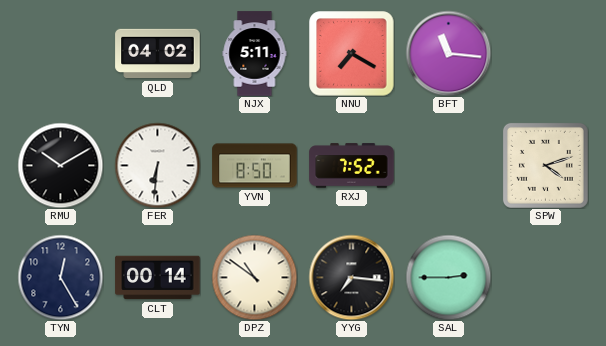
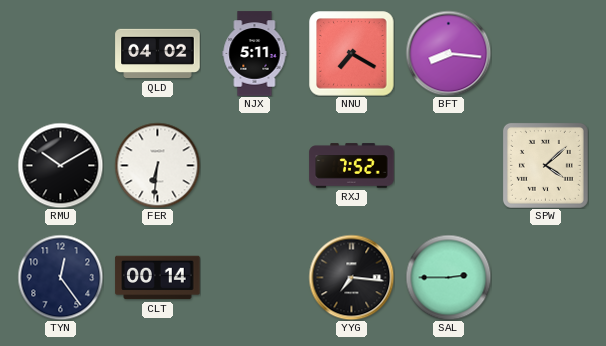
BFT: 11:16 -> 8:16
YVN: 8:50 -> none
SPW: 4:12 -> 4:08
TYN: 12:25 -> 12:24
DPZ: 10:51 -> none
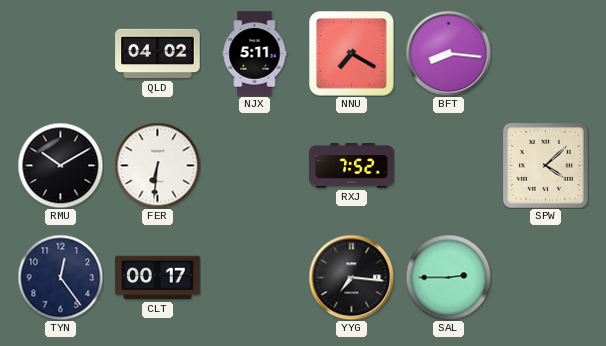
CLT: 00:14 -> 00:17
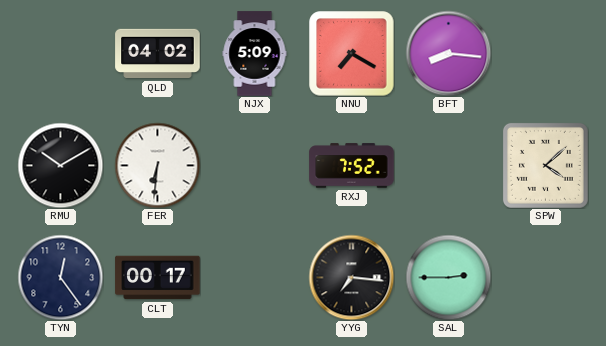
NJX: 5:11 -> 5:09
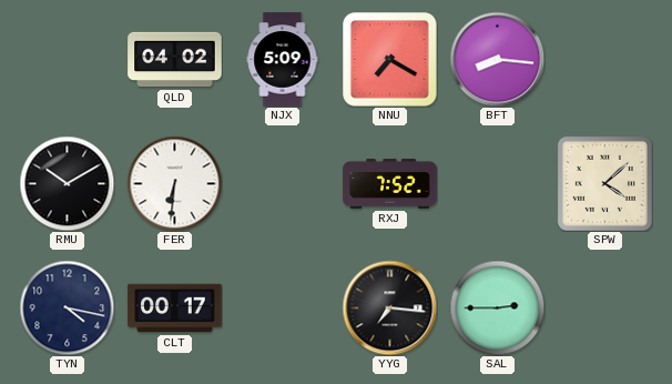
TYN: 12:24 -> 4:17
